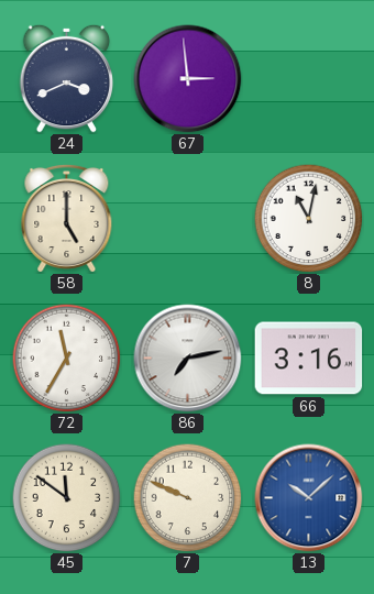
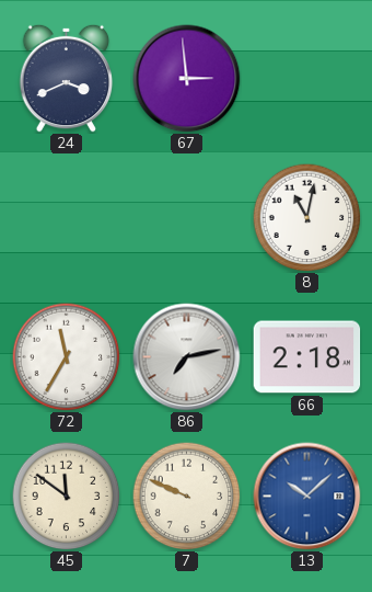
58: 5:00 -> none
66: 3:16 -> 2:18
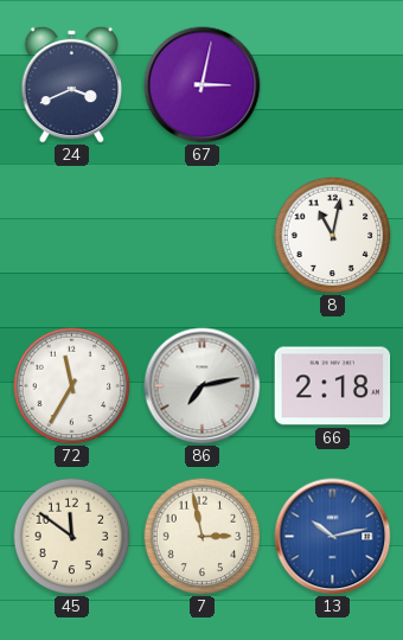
67: 2:59 -> 3:02
7: 9:49 -> 2:58
13: 10:08 -> 10:13
